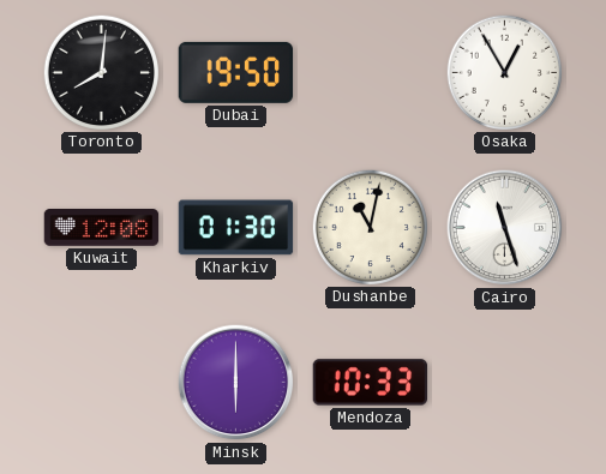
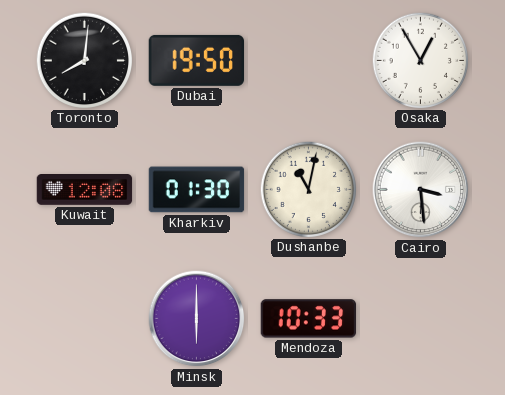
Cairo: 11:27 -> 3:29
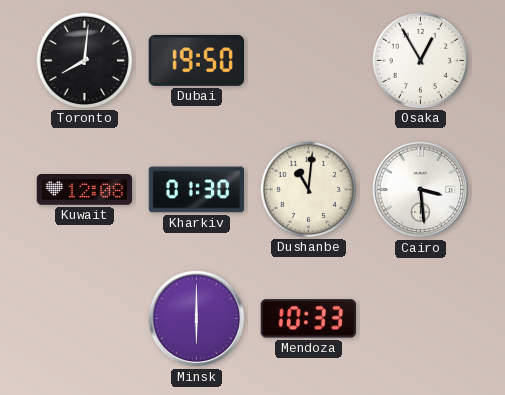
Dushanbe: 11:02 -> 11:01
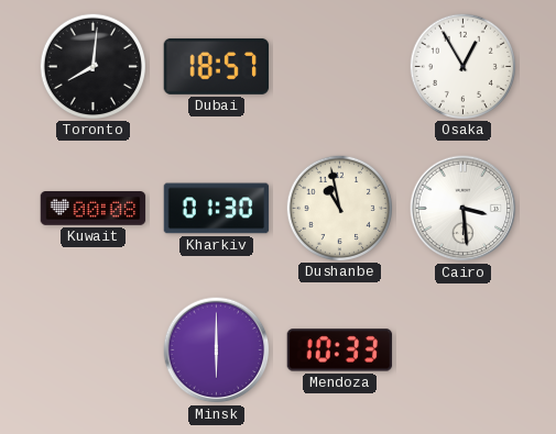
Dubai: 19:50 -> 18:57
Kuwait: 12:08 -> 00:08
Dushanbe: 11:01 -> 10:58
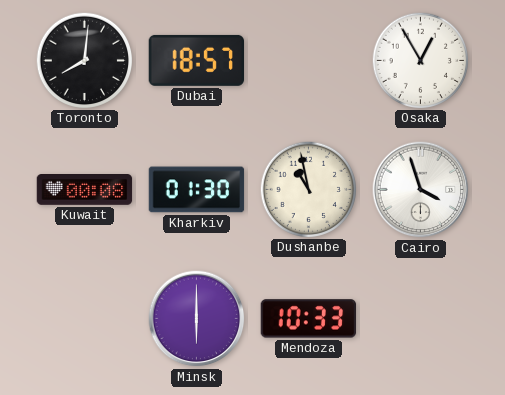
Cairo: 3:29 -> 3:57
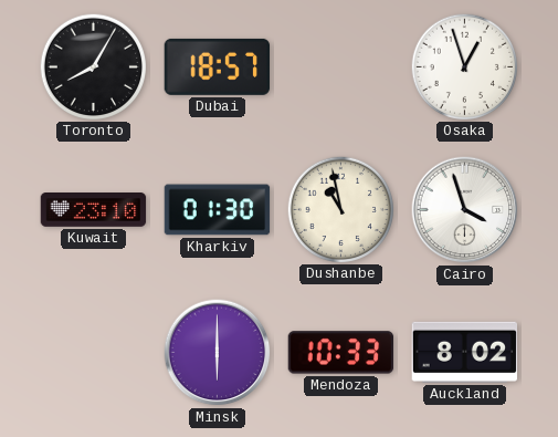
Toronto: 8:01 -> 8:05
Osaka: 12:55 -> 12:57
Kuwait: 00:08 -> 23:10
Auckland: none -> 8:02
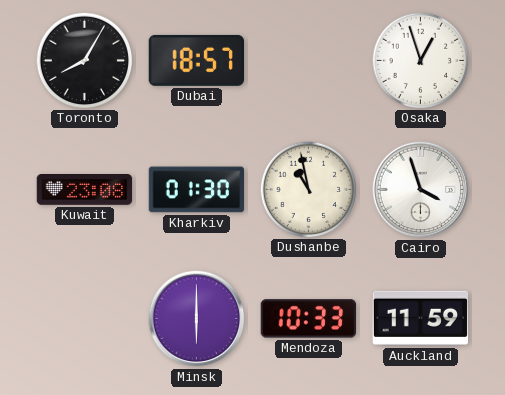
Kuwait: 23:10 -> 23:08
Auckland: 8:02 -> 11:59
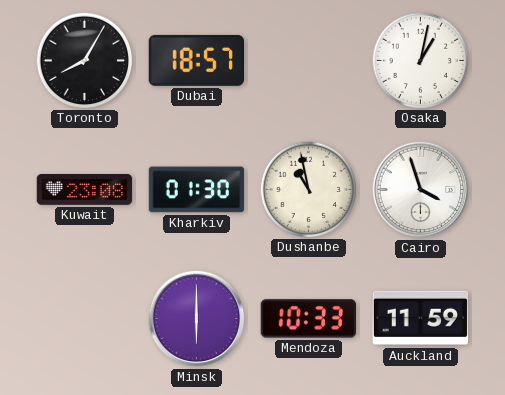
Osaka: 12:57 -> 1:02
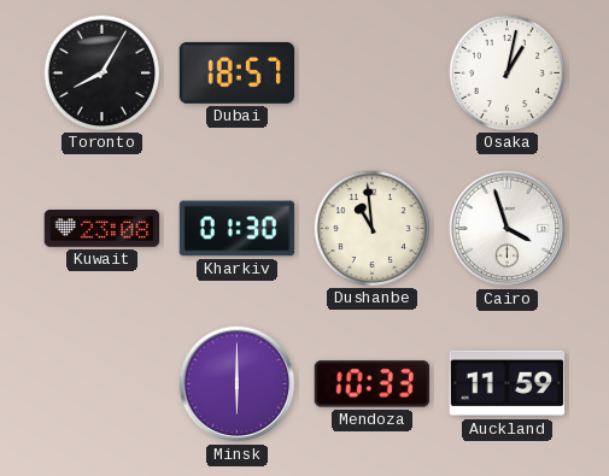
Dushanbe: 10:58 -> 10:59
